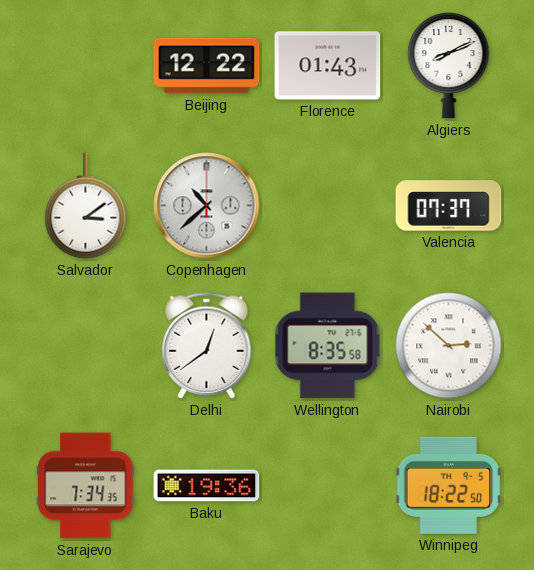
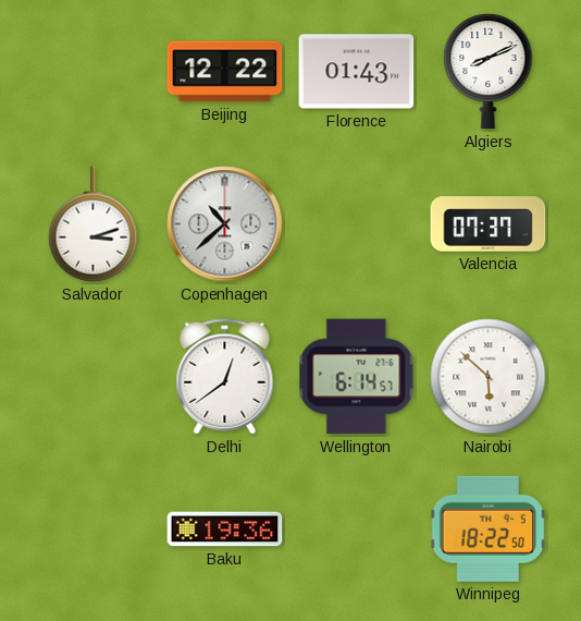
Salvador: 3:09 -> 3:12
Wellington: 8:35 -> 6:14
Nairobi: 2:52 -> 5:52
Sarajevo: 7:34 -> none
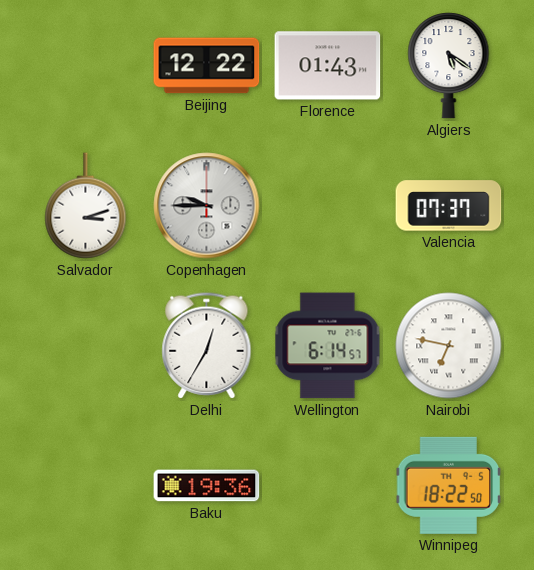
Algiers: 8:11 -> 5:21
Copenhagen: 10:38 -> 9:45
Delhi: 12:39 -> 12:35
Nairobi: 5:52 -> 6:47
